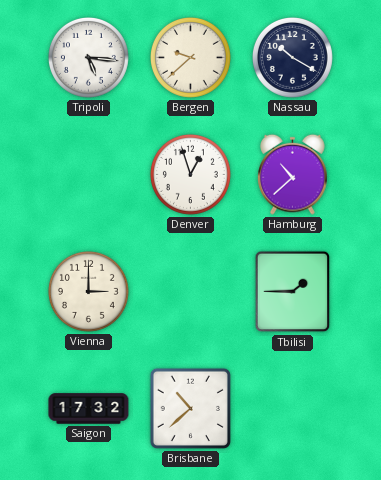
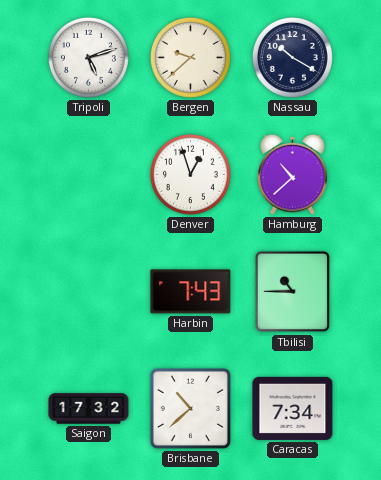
Tripoli: 5:16 -> 5:12
Vienna: 3:00 -> none
Harbin: none -> 7:43
Tbilisi: 1:45 -> 10:45
Caracas: none -> 7:34
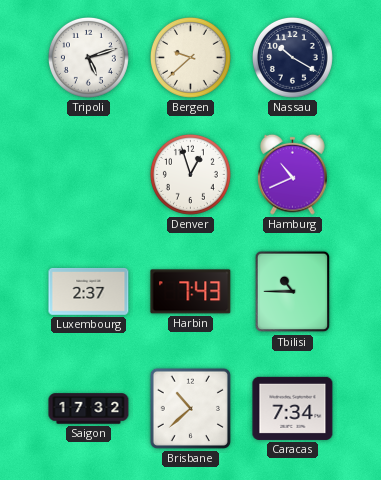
Hamburg: 10:38 -> 10:41
Luxembourg: none -> 2:37
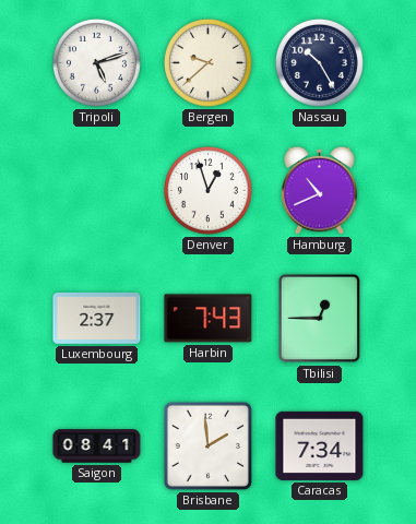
Nassau: 10:20 -> 10:25
Tbilisi: 10:45 -> 12:45
Saigon: 17:32 -> 08:41
Brisbane: 10:38 -> 1:59
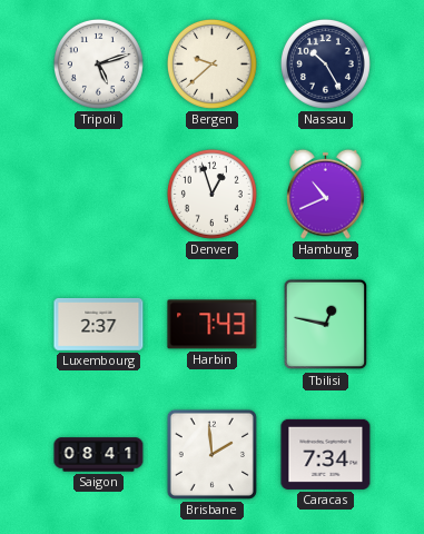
Tbilisi: 12:45 -> 12:47
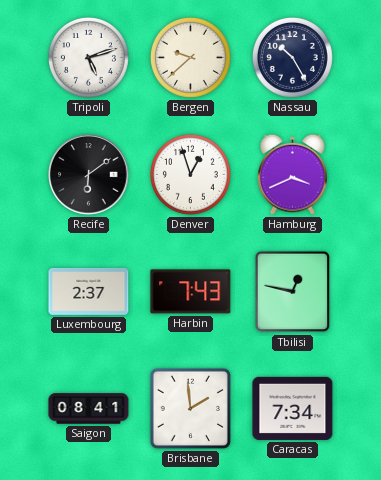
Recife: none -> 6:09
Hamburg: 10:41 -> 3:41
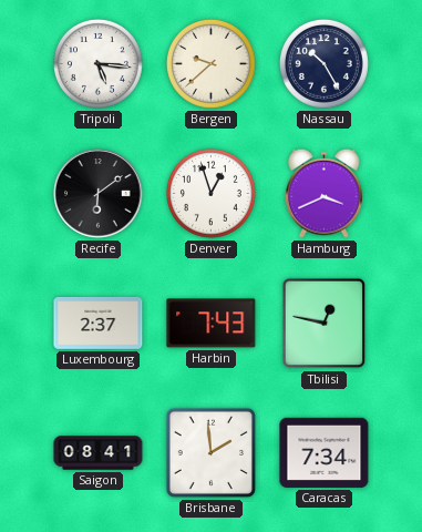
Tripoli: 5:12 -> 5:16
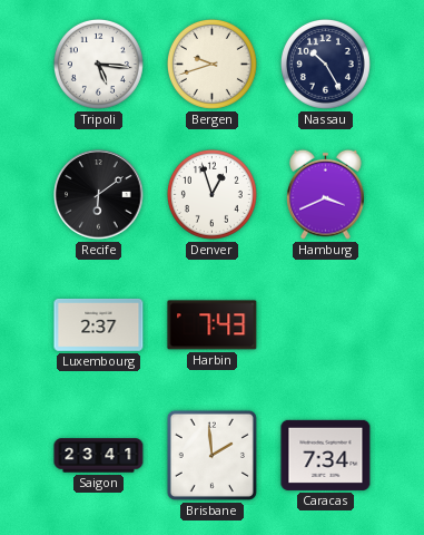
Bergen: 9:38 -> 9:42
Tbilisi: 12:47 -> none
Saigon: 08:41 -> 23:41
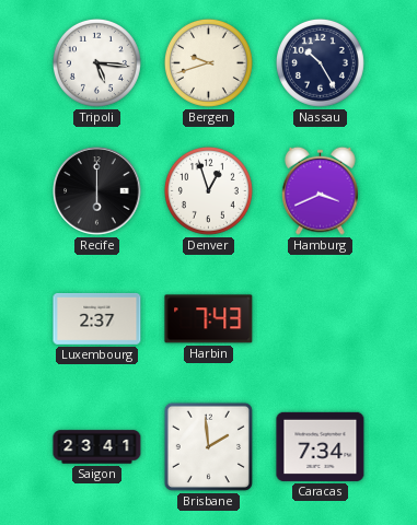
Recife: 6:09 -> 6:00
